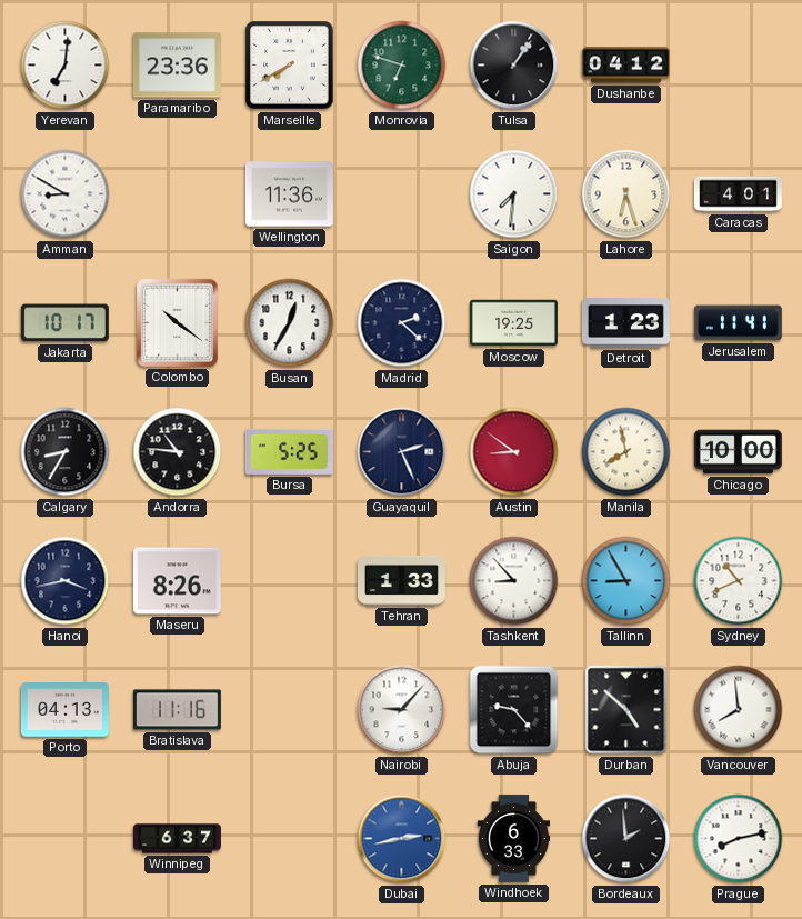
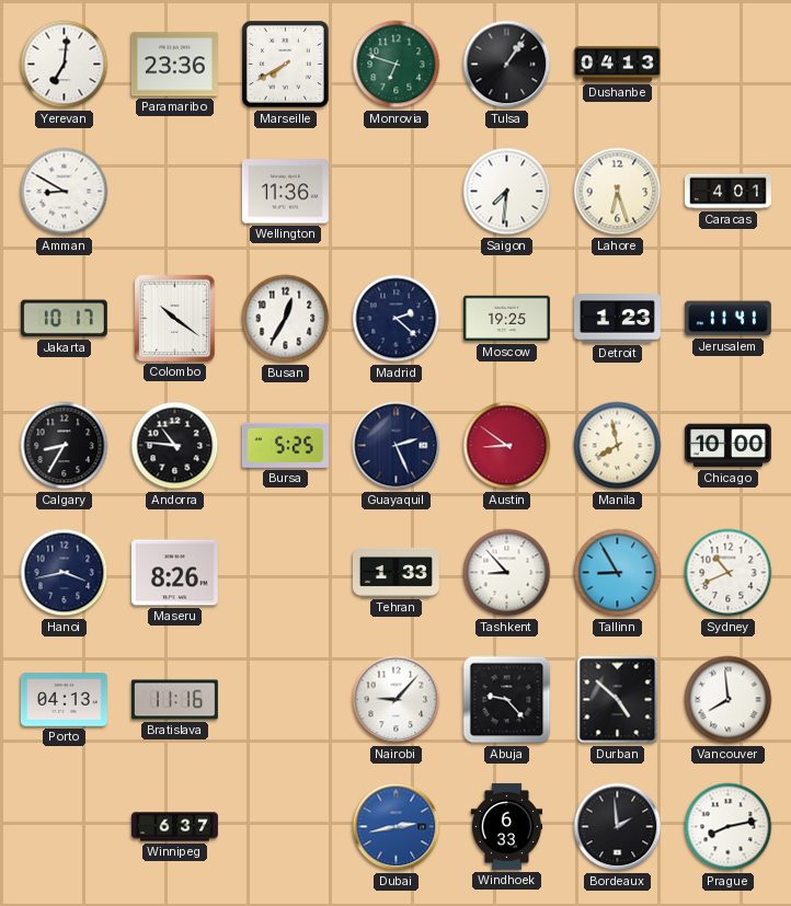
Dushanbe: 04:12 -> 04:13
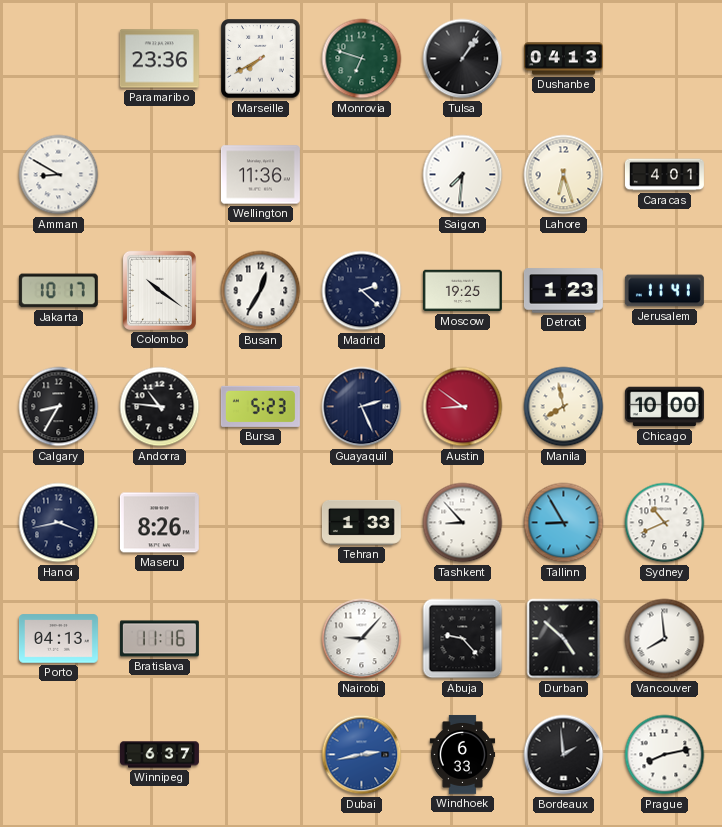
Yerevan: 7:01 -> none
Bursa: 5:25 -> 5:23
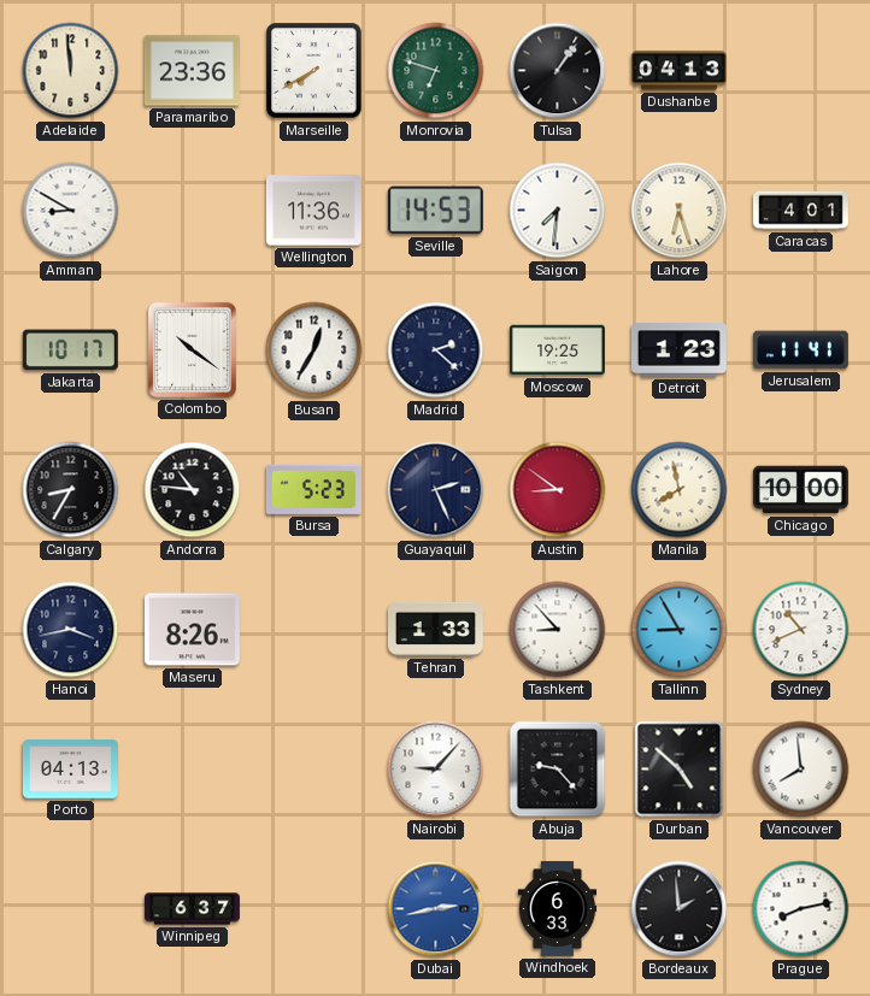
Adelaide: none -> 11:59
Seville: none -> 14:53
Bratislava: 11:16 -> none
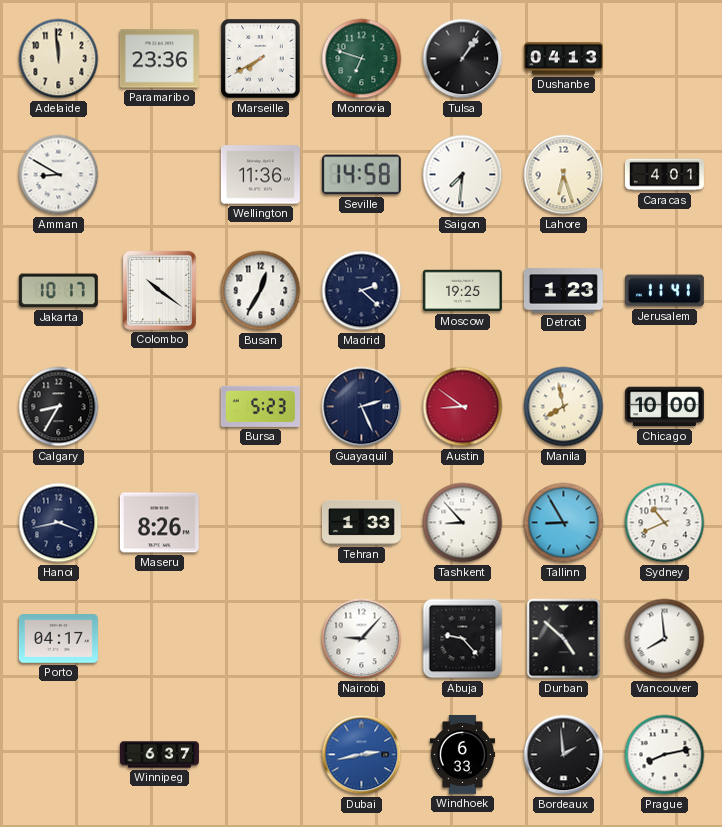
Seville: 14:53 -> 14:58
Andorra: 10:46 -> none
Porto: 04:13 -> 04:17
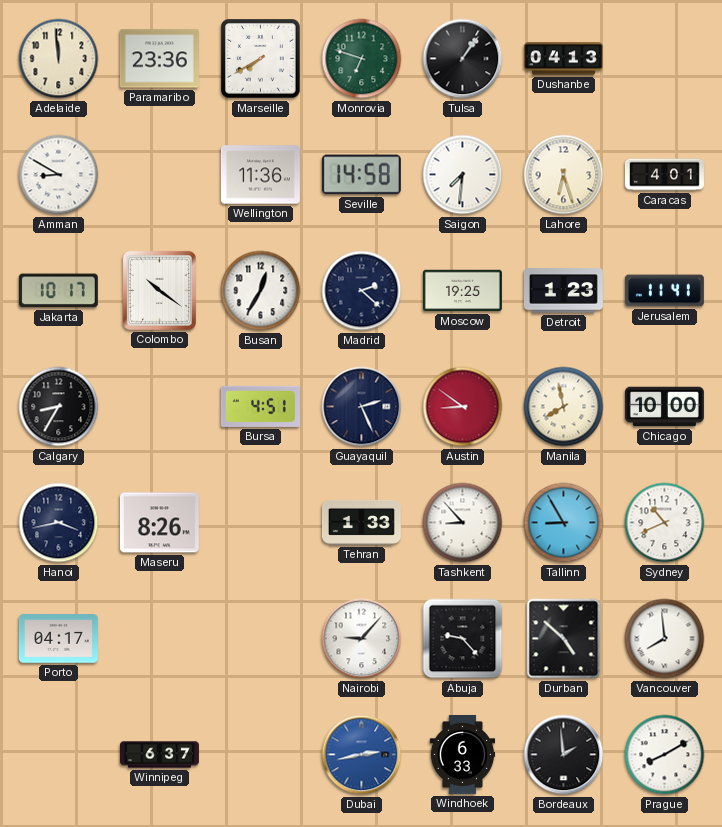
Bursa: 5:23 -> 4:51
Prague: 8:13 -> 8:10
